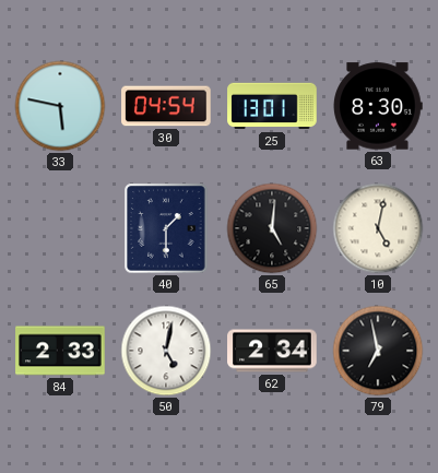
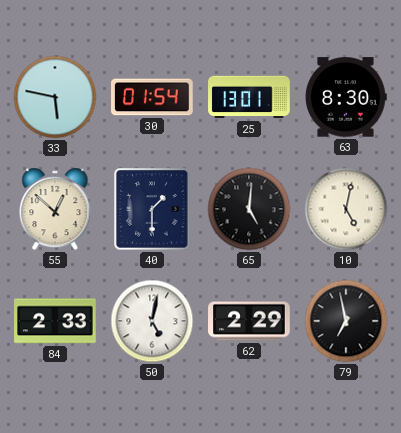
30: 04:54 -> 01:54
55: none -> 12:52
62: 2:34 -> 2:29
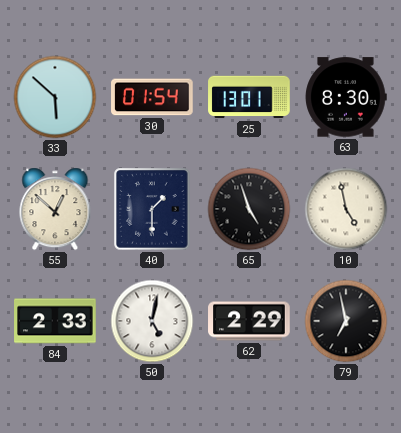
33: 5:47 -> 5:52
65: 5:01 -> 4:57
10: 5:02 -> 4:58
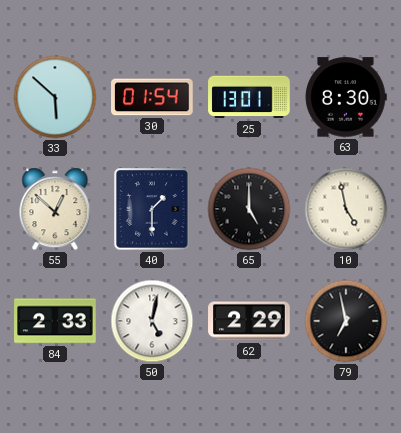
65: 4:57 -> 5:00
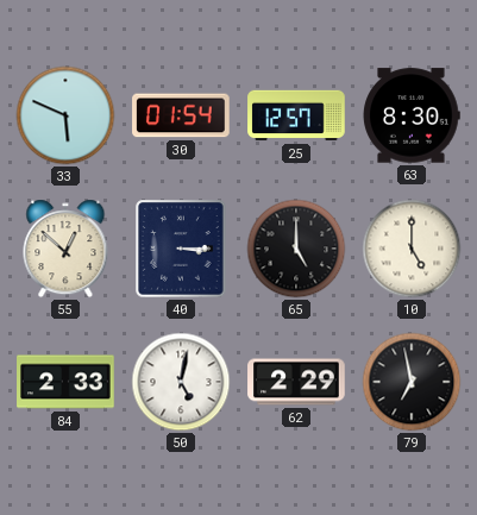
33: 5:52 -> 5:49
25: 13:01 -> 12:57
40: 1:30 -> 3:15
10: 4:58 -> 5:00
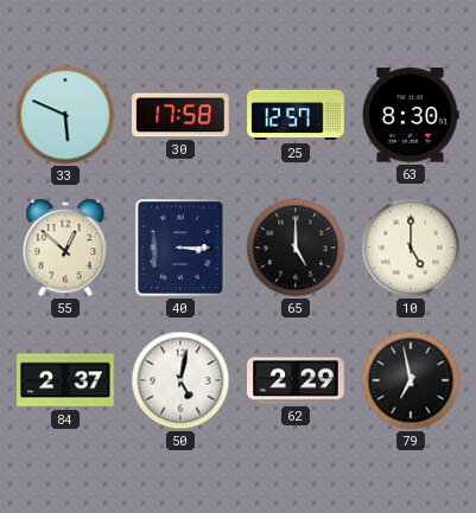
30: 01:54 -> 17:58
84: 2:33 -> 2:37
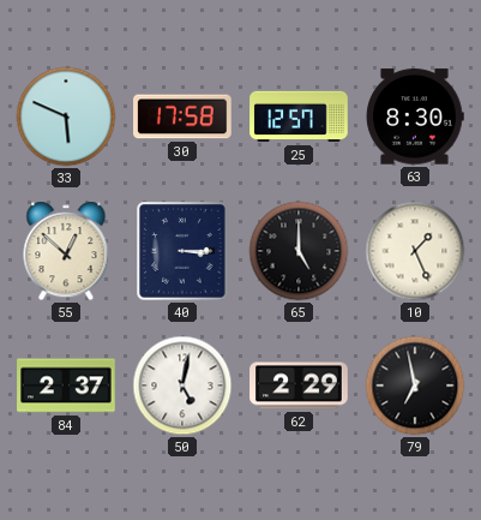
10: 5:00 -> 1:26
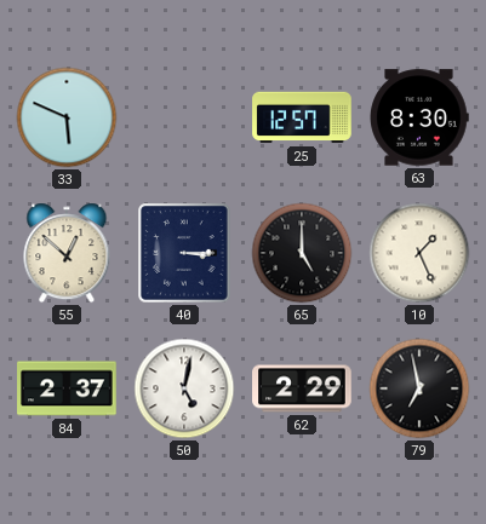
30: 17:58 -> none
